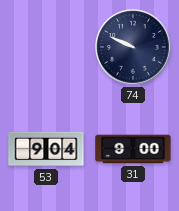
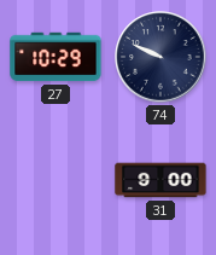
27: none -> 10:29
53: 9:04 -> none
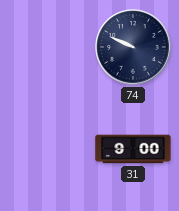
27: 10:29 -> none
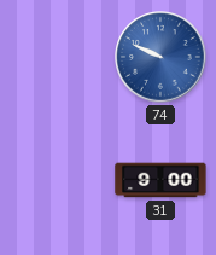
74 dial: navy -> blue
